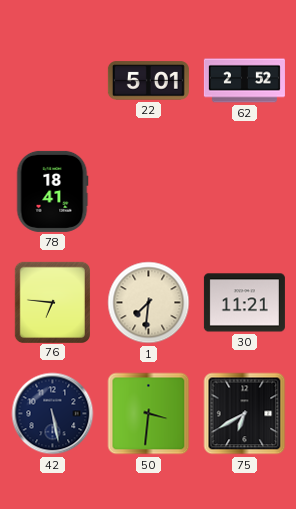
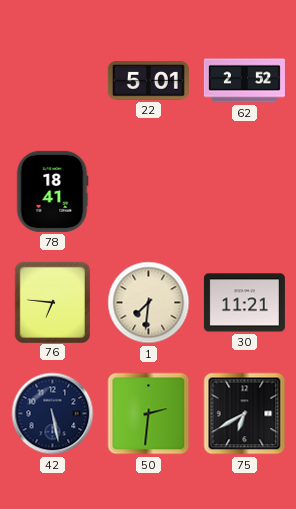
50: 3:31 -> 2:31
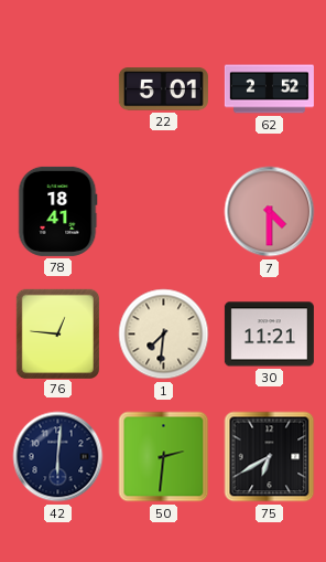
7: none -> 4:30
76: 6:46 -> 12:46
42: 5:28 -> 6:01
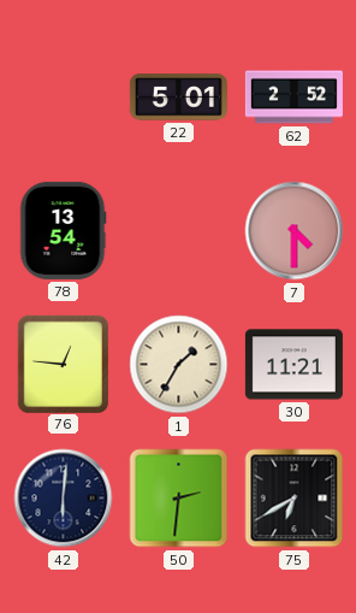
78: 18:41 -> 13:54
1: 7:31 -> 1:35
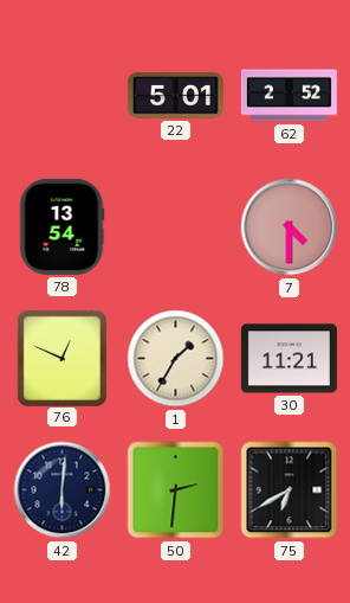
76: 12:46 -> 12:49
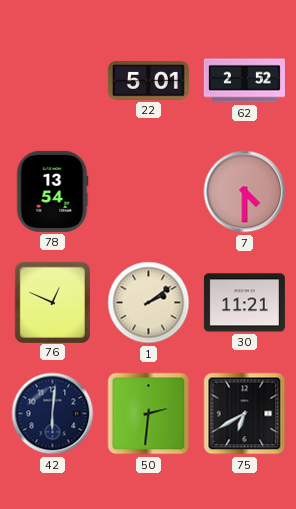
1: 1:35 -> 2:09
